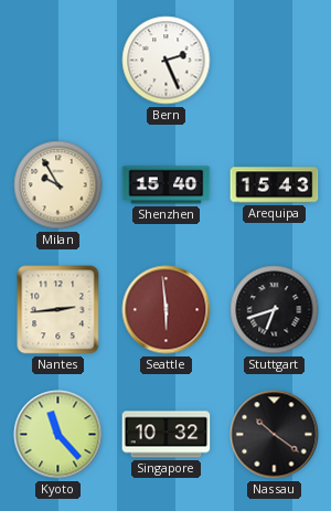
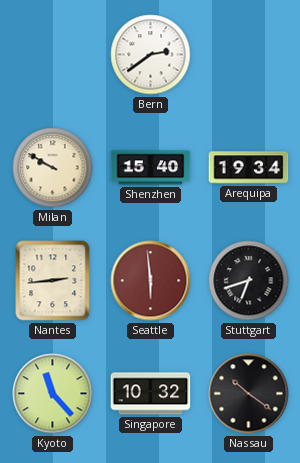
Bern: 2:26 -> 2:39
Milan: 9:55 -> 9:50
Arequipa: 15:43 -> 19:34
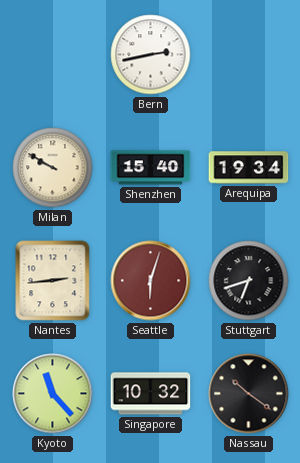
Bern: 2:39 -> 2:43
Seattle: 5:59 -> 6:03
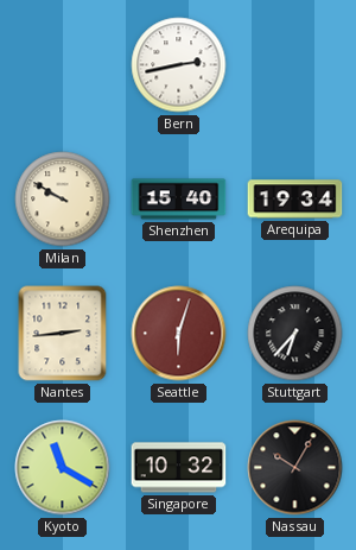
Stuttgart: 6:42 -> 6:37
Kyoto: 11:23 -> 11:20
Nassau: 10:21 -> 10:05
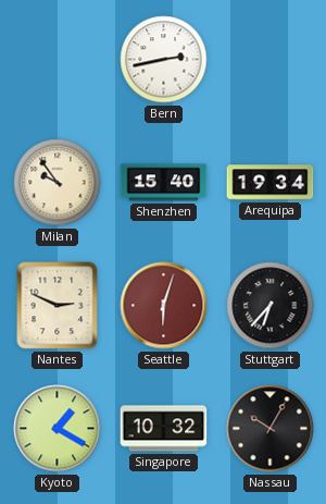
Milan: 9:50 -> 9:54
Nantes: 2:44 -> 2:49
Kyoto: 11:20 -> 1:20
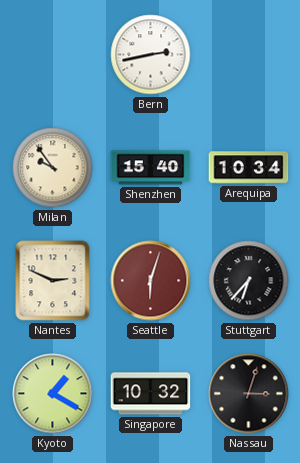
Arequipa: 19:34 -> 10:34
Nassau: 10:05 -> 3:03
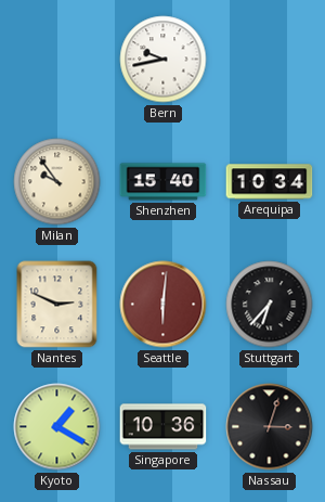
Bern: 2:43 -> 9:43
Seattle: 6:03 -> 6:01
Singapore: 10:32 -> 10:36
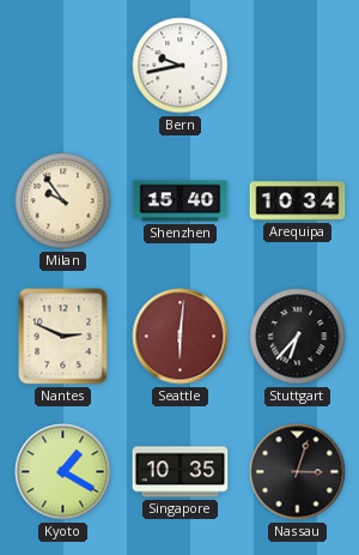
Singapore: 10:36 -> 10:35
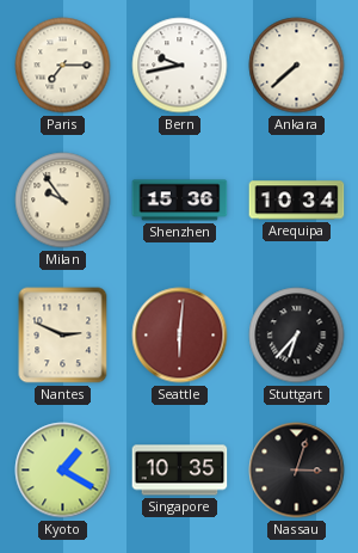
Paris: none -> 7:15
Ankara: none -> 7:38
Shenzhen: 15:40 -> 15:36
